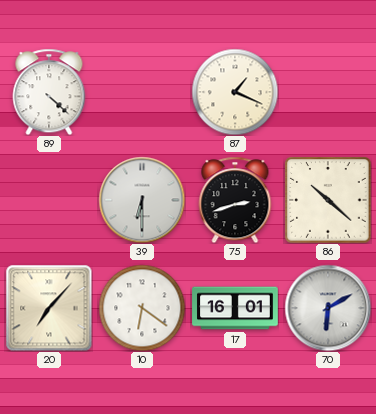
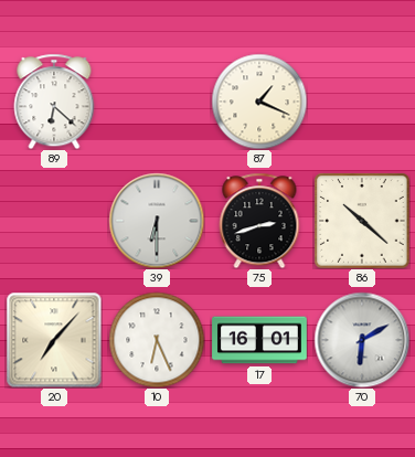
89: 4:22 -> 6:22
10: 6:21 -> 6:26
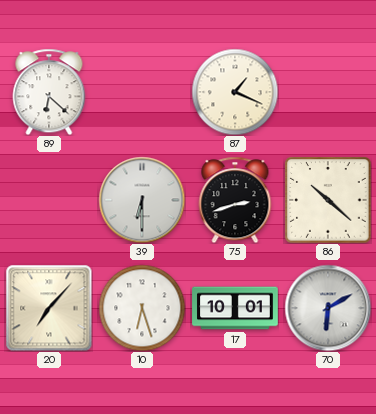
10: 6:26 -> 6:27
17: 16:01 -> 10:01
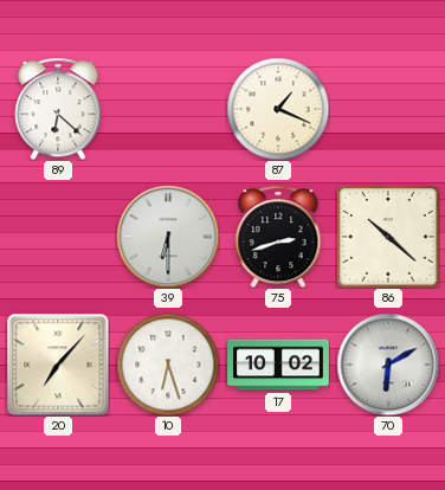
17: 10:01 -> 10:02
